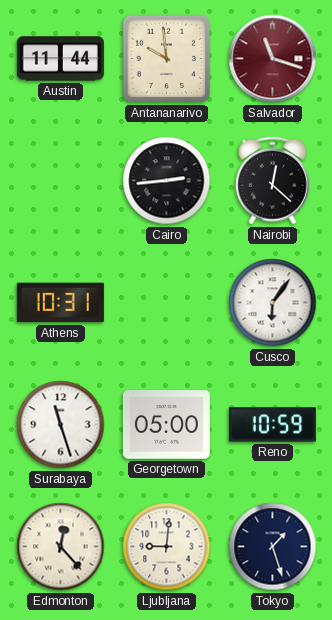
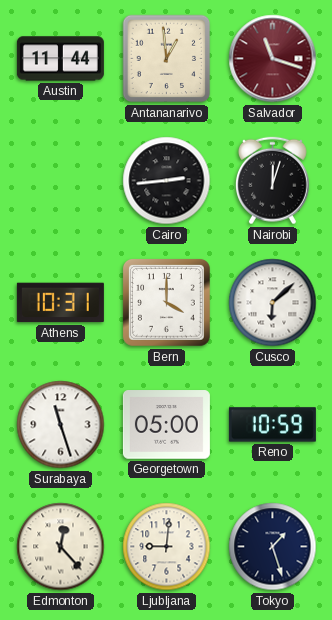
Antananarivo: 9:59 -> 12:59
Nairobi: 12:22 -> 12:03
Bern: none -> 4:00
Cusco: 6:06 -> 6:08
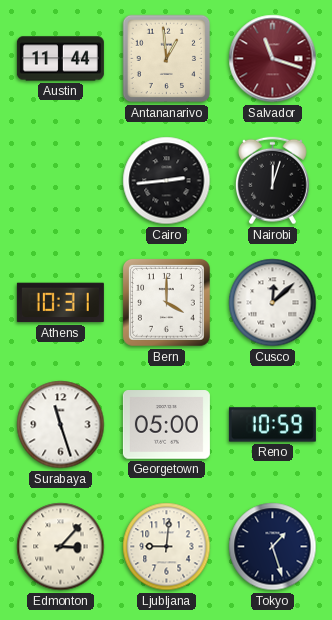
Cusco: 6:08 -> 12:08
Edmonton: 12:23 -> 3:07
